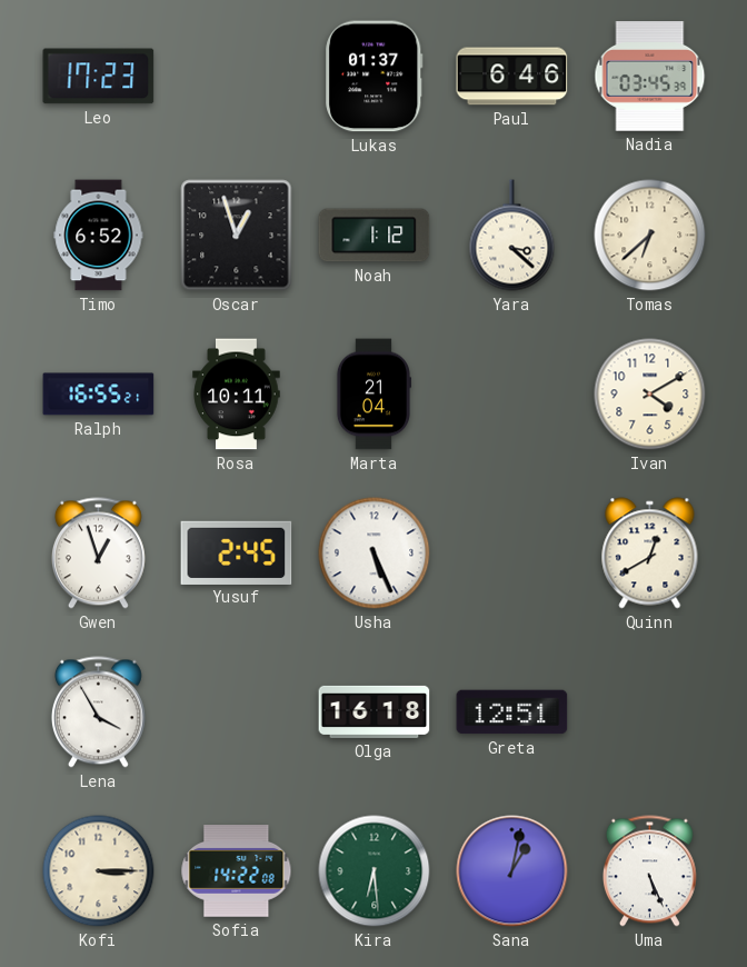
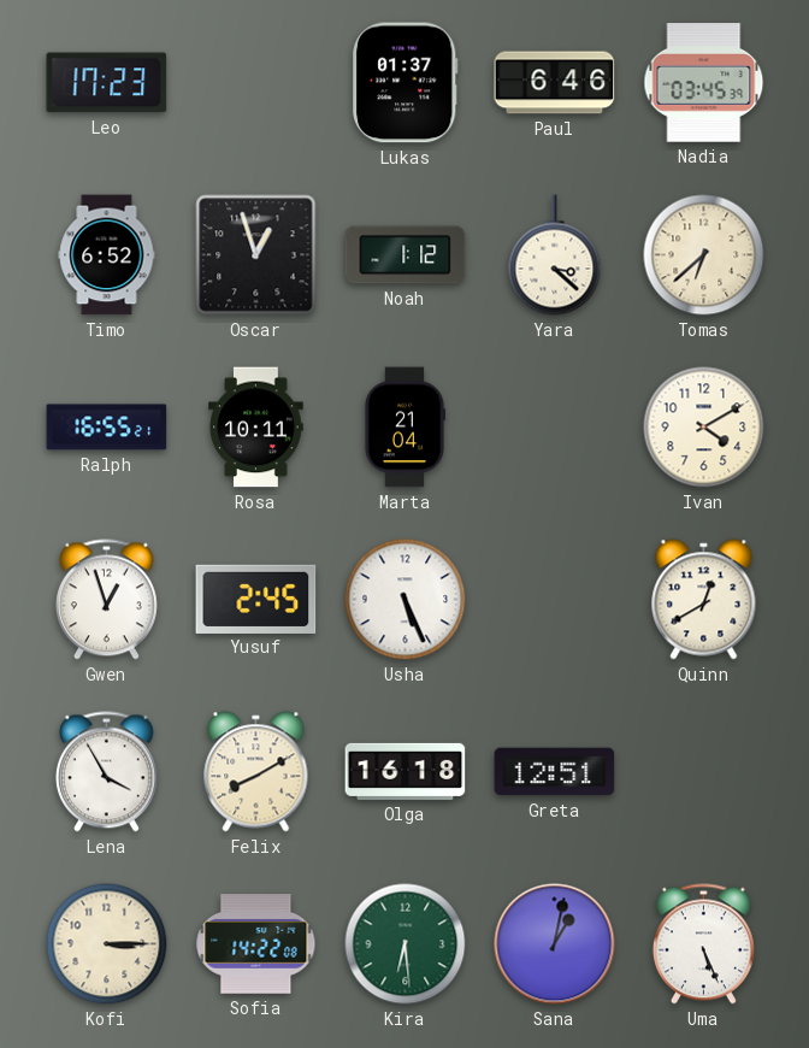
Felix: none -> 8:10
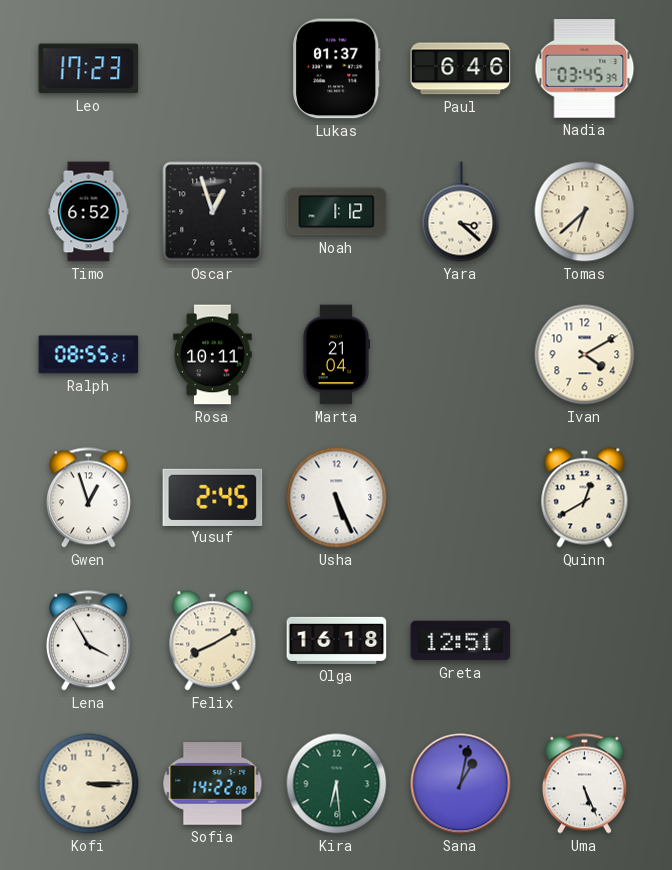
Ralph: 16:55 -> 08:55
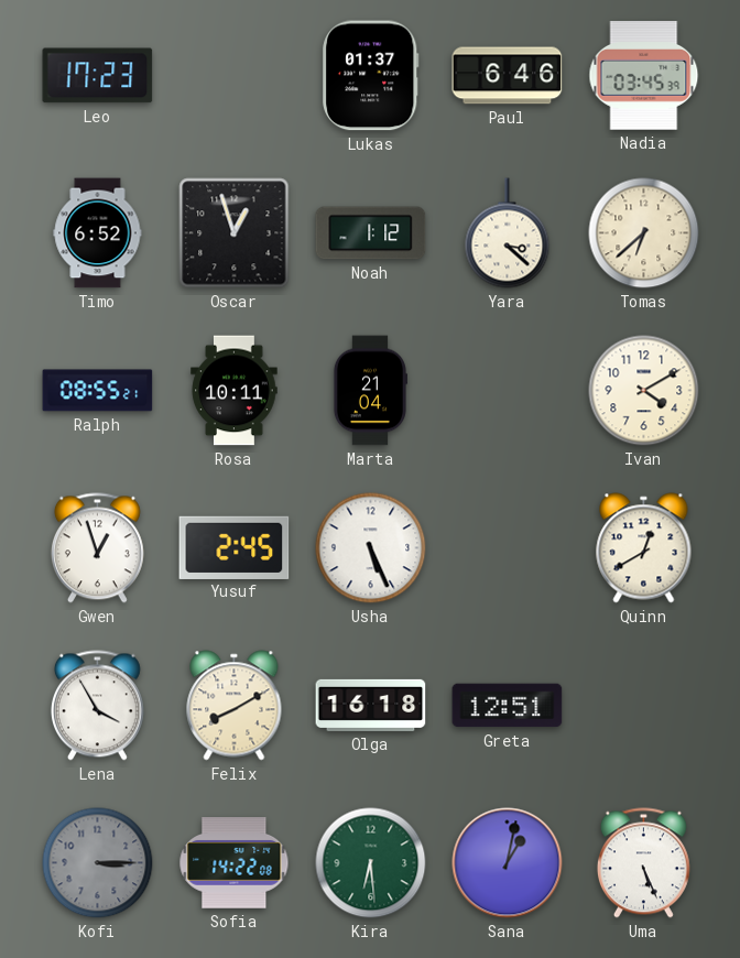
Kofi dial: cream -> grey
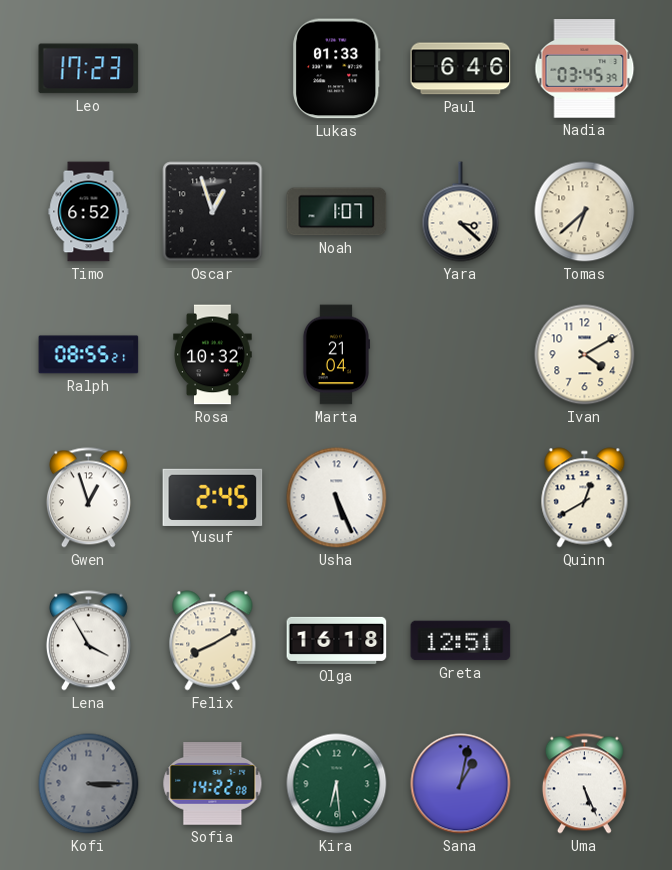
Lukas: 01:37 -> 01:33
Noah: 1:12 -> 1:07
Rosa: 10:11 -> 10:32
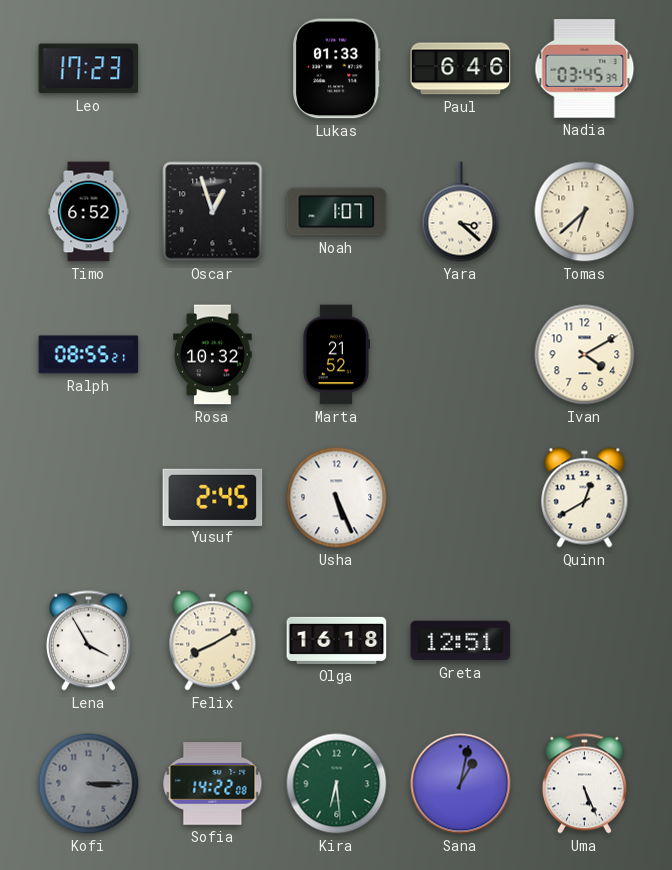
Marta: 21:04 -> 21:52
Gwen: 12:57 -> none
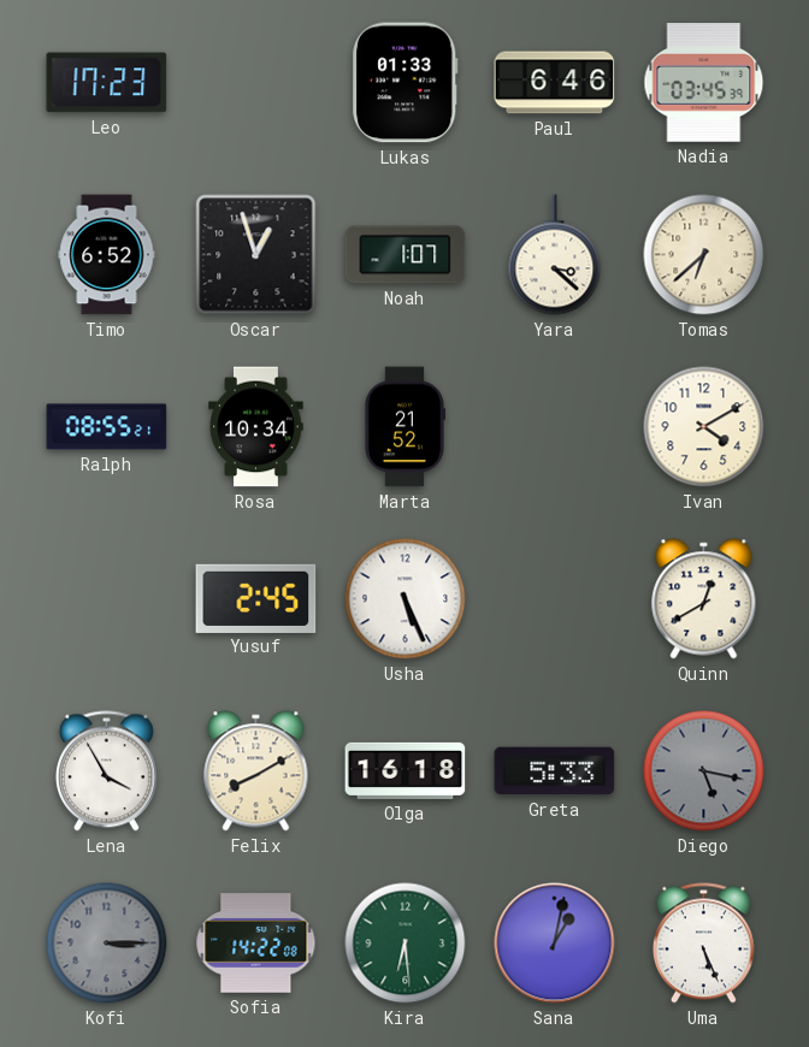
Rosa: 10:32 -> 10:34
Greta: 12:51 -> 5:33
Diego: none -> 5:17
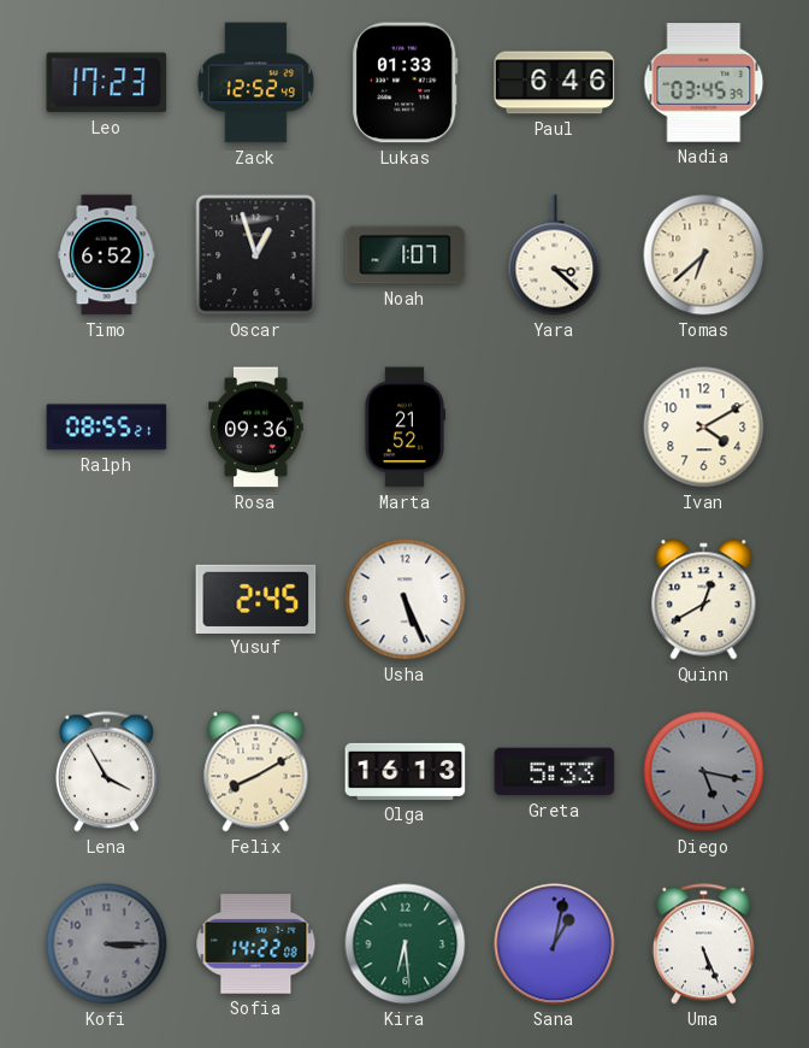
Zack: none -> 12:52
Rosa: 10:34 -> 09:36
Olga: 16:18 -> 16:13
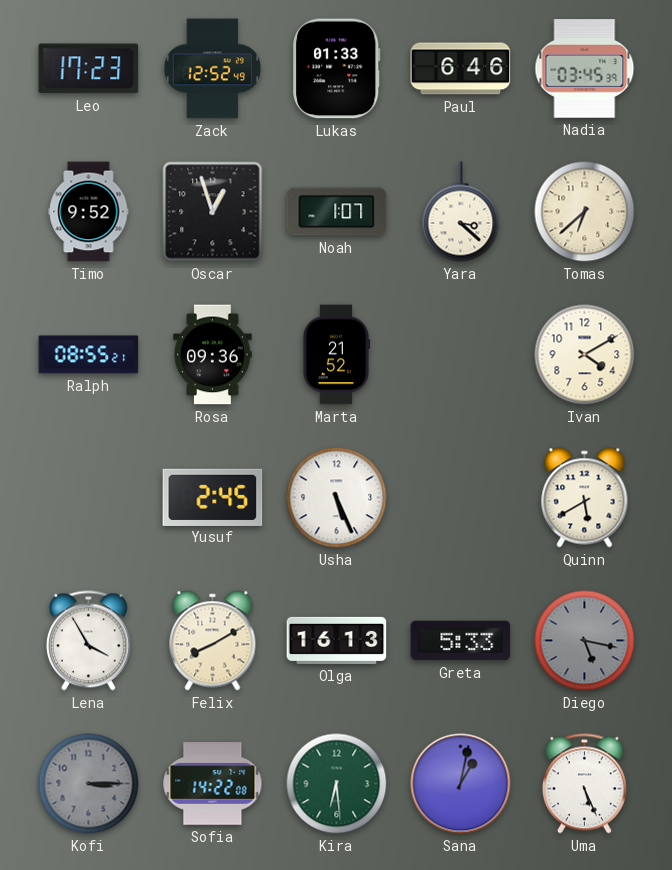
Timo: 6:52 -> 9:52
Quinn: 12:40 -> 5:40
